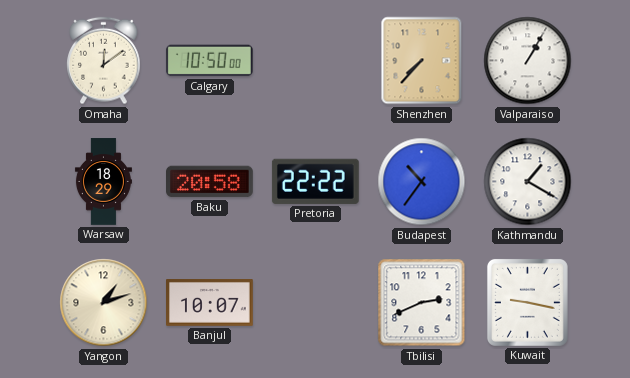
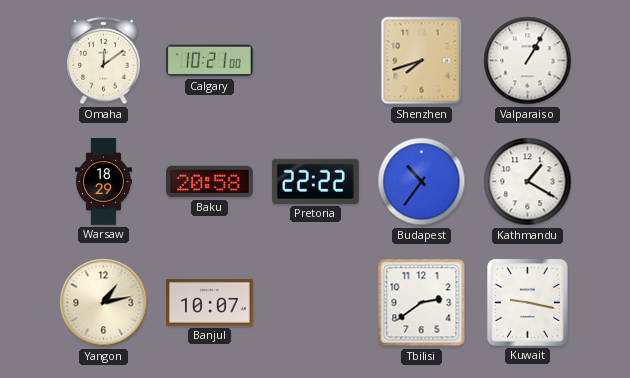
Calgary: 10:50 -> 10:21
Shenzhen: 7:37 -> 7:42
Yangon: 1:12 -> 1:13
Tbilisi: 2:41 -> 2:39
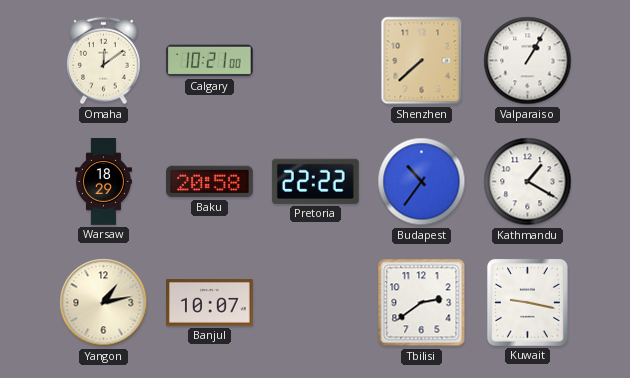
Shenzhen: 7:42 -> 7:38
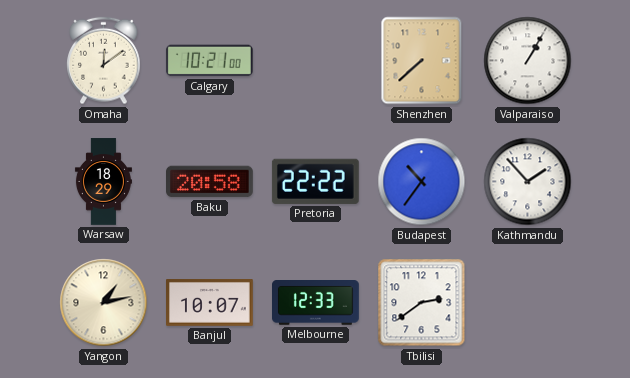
Kathmandu: 1:20 -> 1:53
Melbourne: none -> 12:33
Kuwait: 9:17 -> none
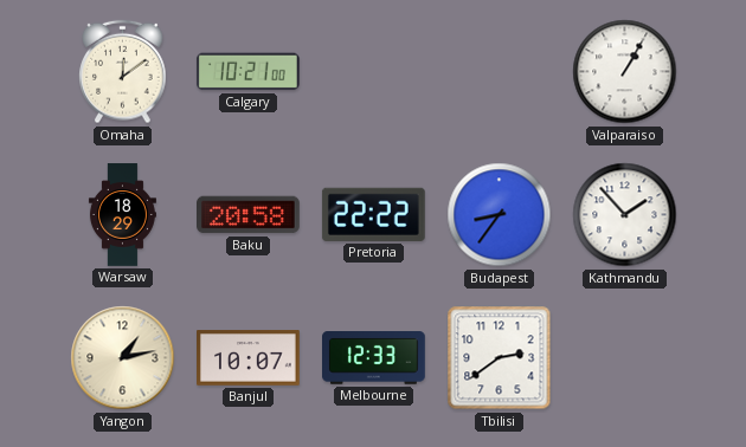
Shenzhen: 7:38 -> none
Budapest: 10:36 -> 8:36
